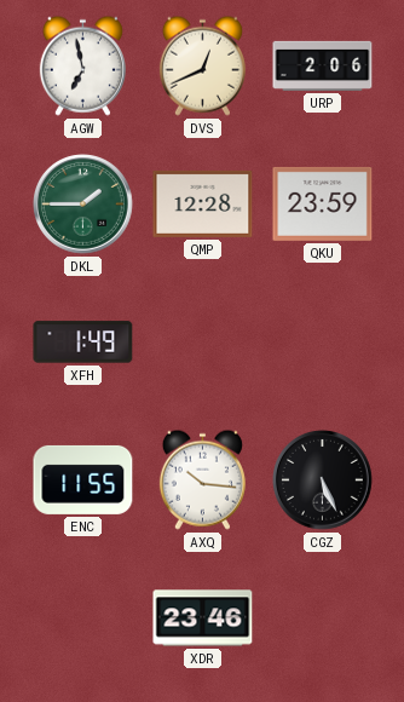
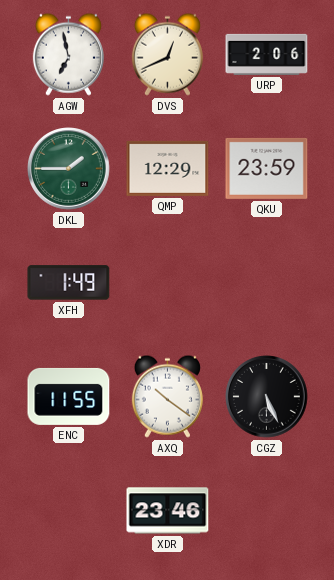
QMP: 12:28 -> 12:29
AXQ: 10:16 -> 10:21
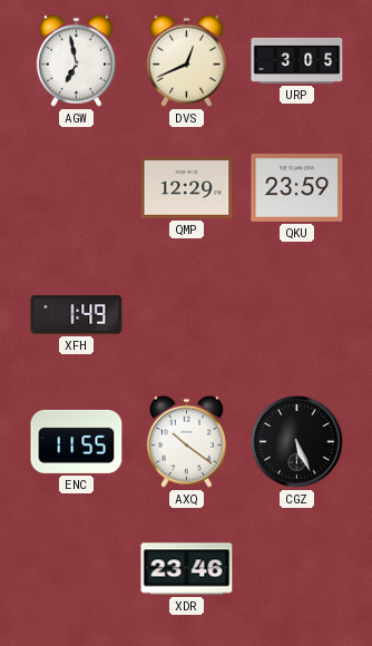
URP: 2:06 -> 3:05
DKL: 1:45 -> none
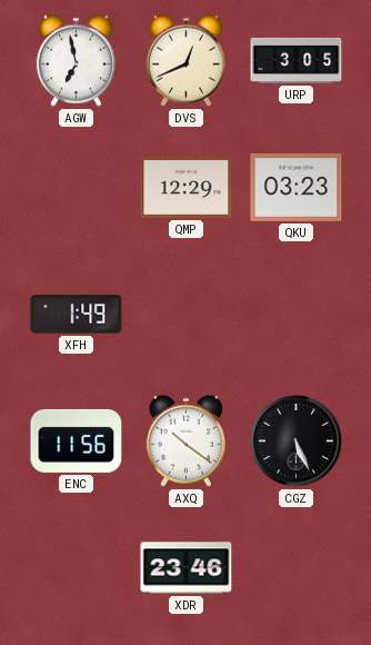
QKU: 23:59 -> 03:23
ENC: 11:55 -> 11:56
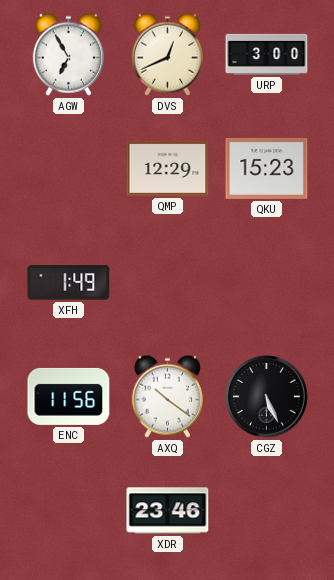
AGW: 6:58 -> 6:55
URP: 3:05 -> 3:00
QKU: 03:23 -> 15:23
